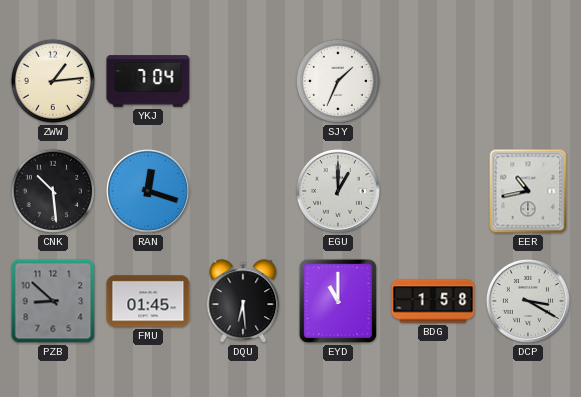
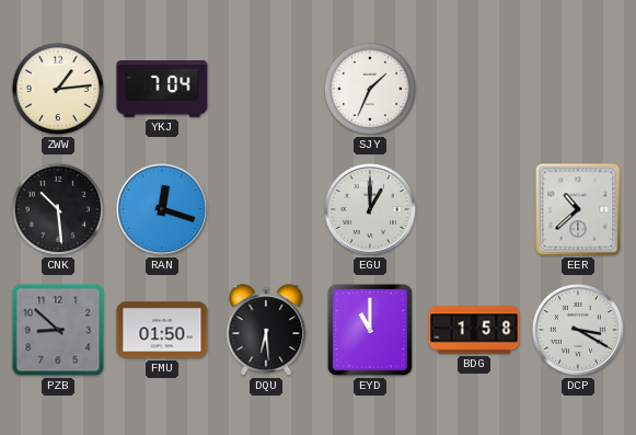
EER: 10:43 -> 10:38
FMU: 01:45 -> 01:50
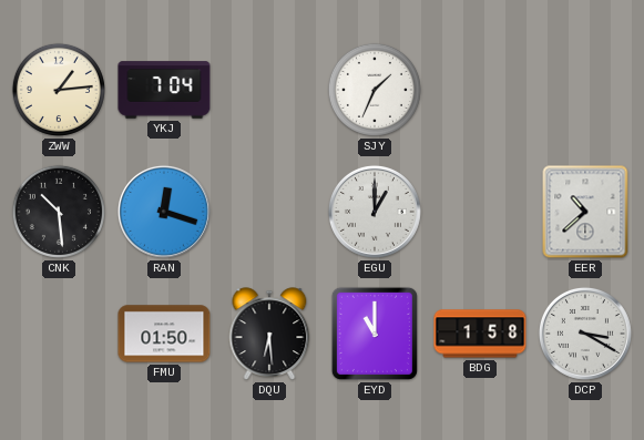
PZB: 8:52 -> none
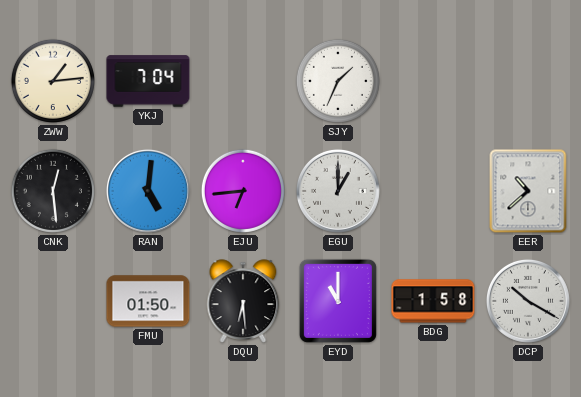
CNK: 10:29 -> 12:29
RAN: 12:18 -> 5:01
EJU: none -> 6:44
DCP: 3:20 -> 10:20
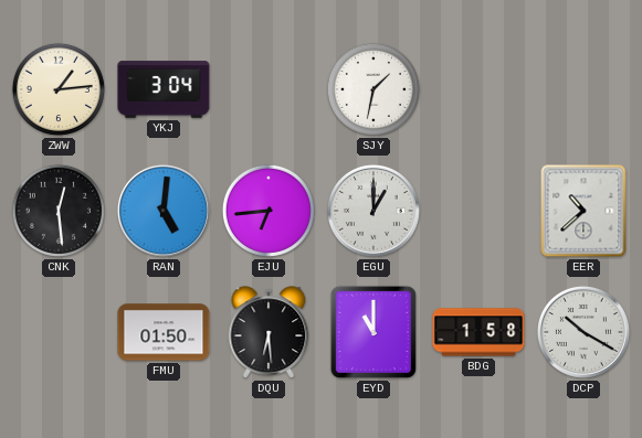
YKJ: 7:04 -> 3:04
SJY: 1:34 -> 1:32
